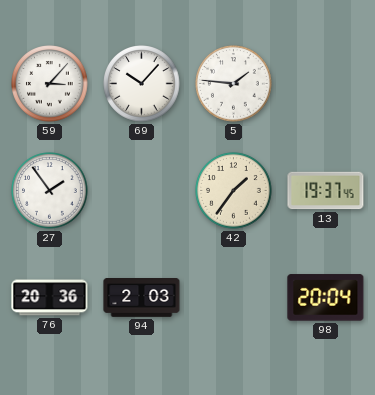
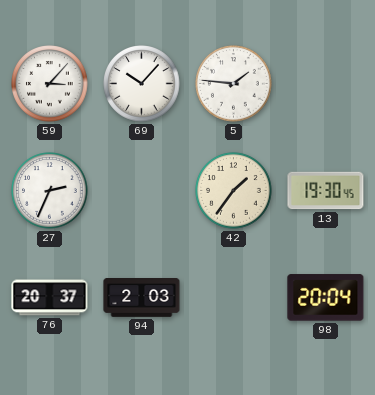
27: 1:54 -> 2:34
13: 19:37 -> 19:30
76: 20:36 -> 20:37
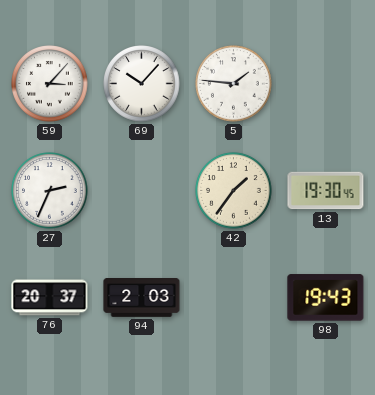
98: 20:04 -> 19:43
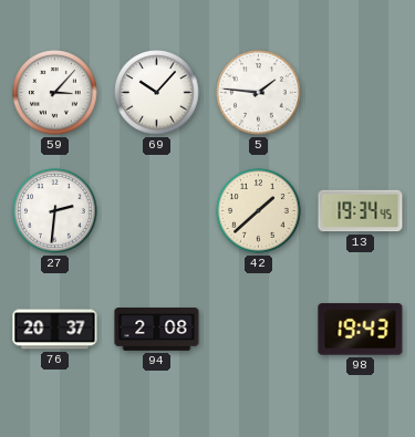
27: 2:34 -> 2:31
42: 1:36 -> 1:38
13: 19:30 -> 19:34
94: 2:03 -> 2:08
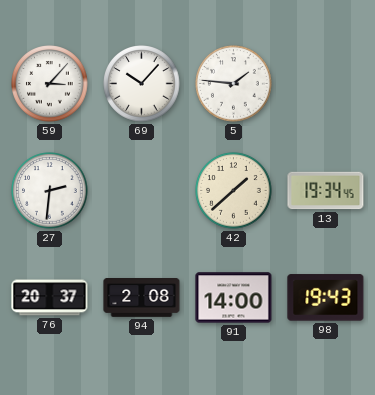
91: none -> 14:00
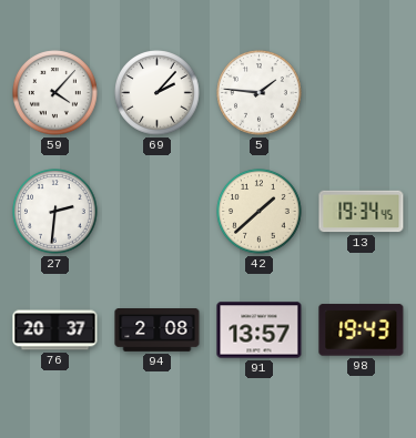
59: 3:07 -> 4:07
69: 10:07 -> 2:07
91: 14:00 -> 13:57
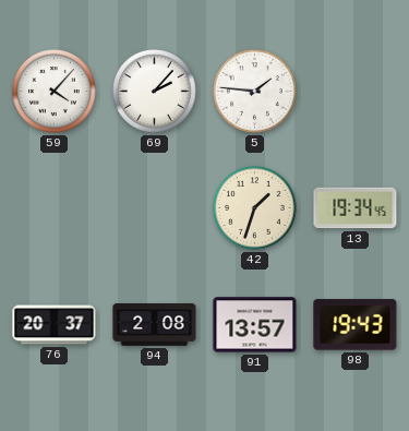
27: 2:31 -> none
42: 1:38 -> 1:33
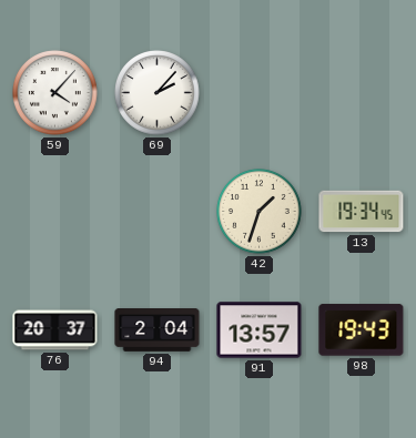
5: 1:46 -> none
94: 2:08 -> 2:04
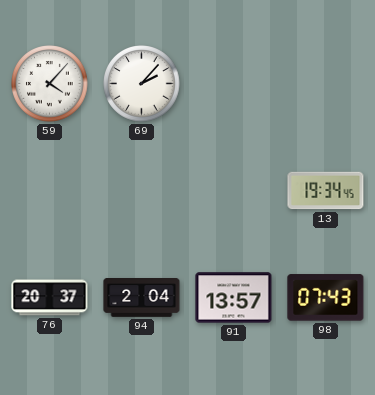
42: 1:33 -> none
98: 19:43 -> 07:43
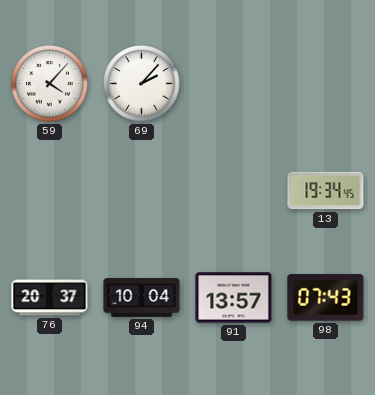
94: 2:04 -> 10:04
